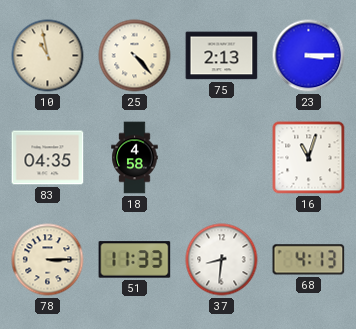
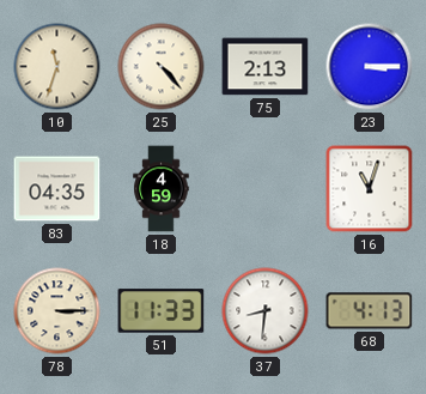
10: 10:58 -> 11:33
18: 4:58 -> 4:59
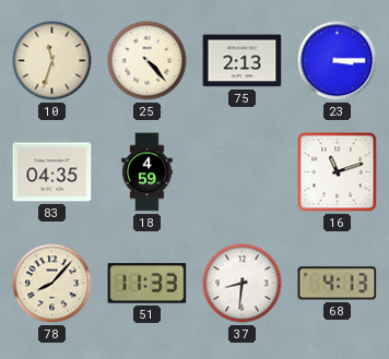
16: 11:03 -> 11:12
78: 3:15 -> 8:07
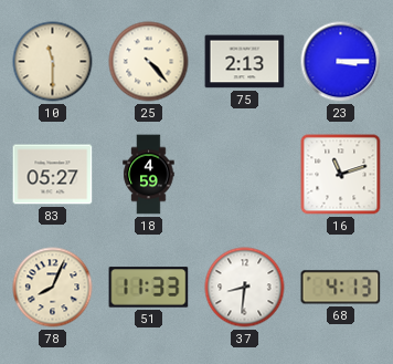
10: 11:33 -> 11:30
83: 04:35 -> 05:27
78: 8:07 -> 8:04
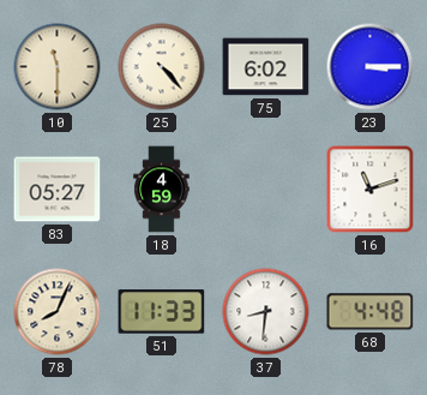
75: 2:13 -> 6:02
68: 4:13 -> 4:48
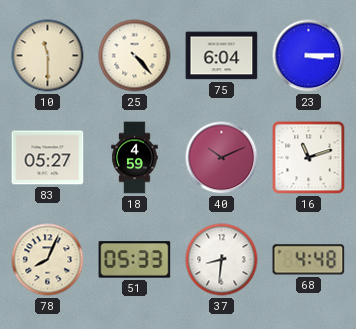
75: 6:02 -> 6:04
40: none -> 10:11
51: 11:33 -> 05:33
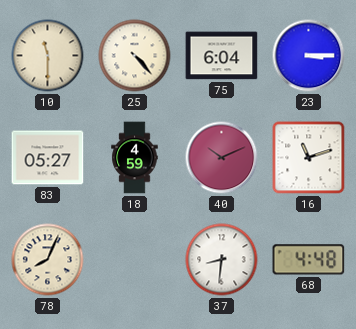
51: 05:33 -> none
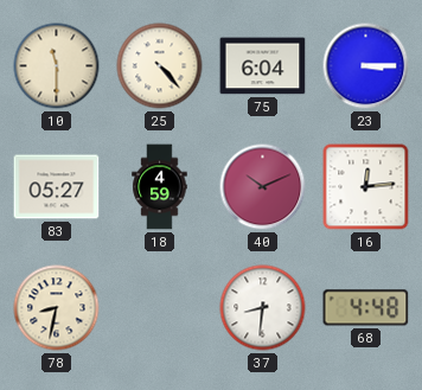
16: 11:12 -> 12:14
78: 8:04 -> 8:32
